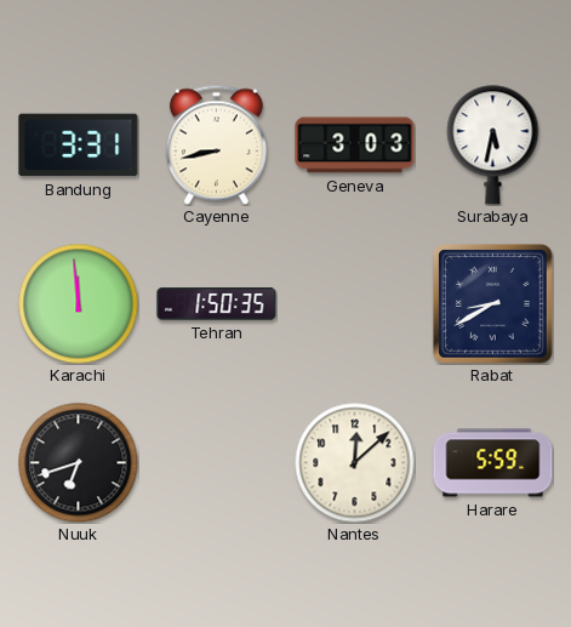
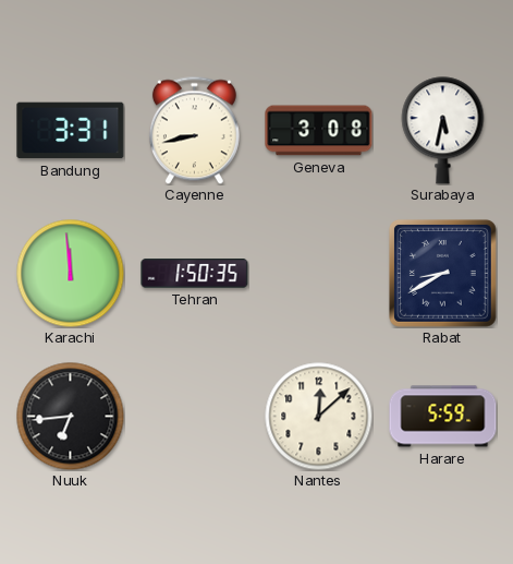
Geneva: 3:03 -> 3:08
Nuuk: 6:42 -> 6:44
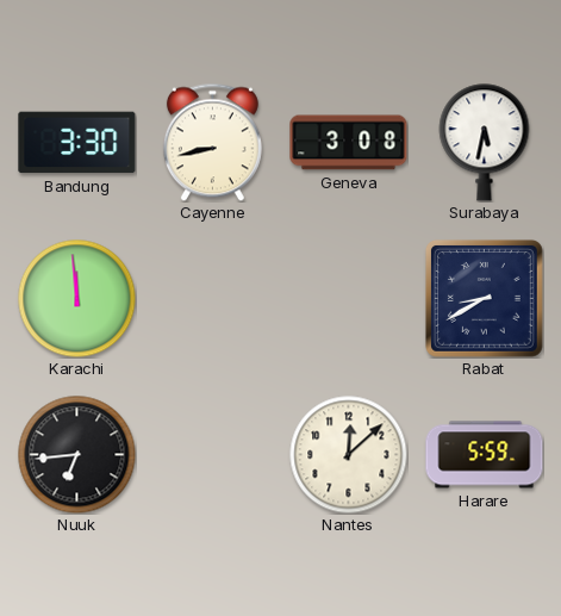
Bandung: 3:31 -> 3:30
Tehran: 1:50 -> none
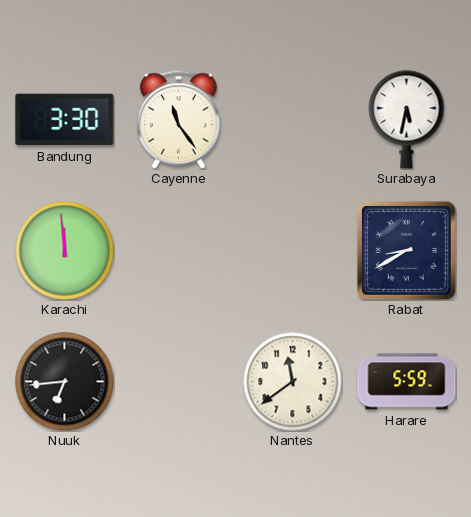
Cayenne: 8:43 -> 11:24
Geneva: 3:08 -> none
Nantes: 12:08 -> 11:39
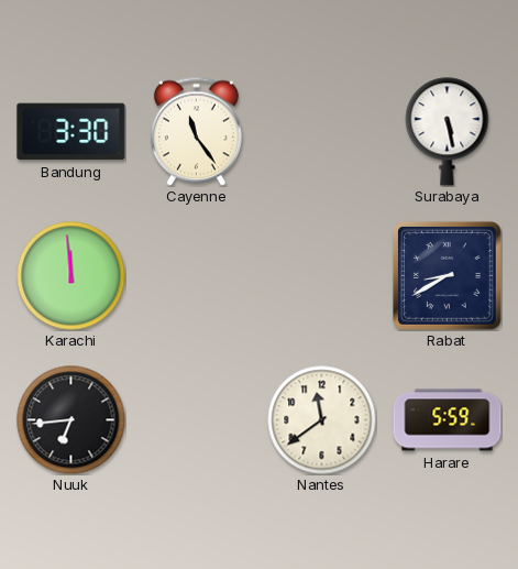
Surabaya: 5:32 -> 5:28
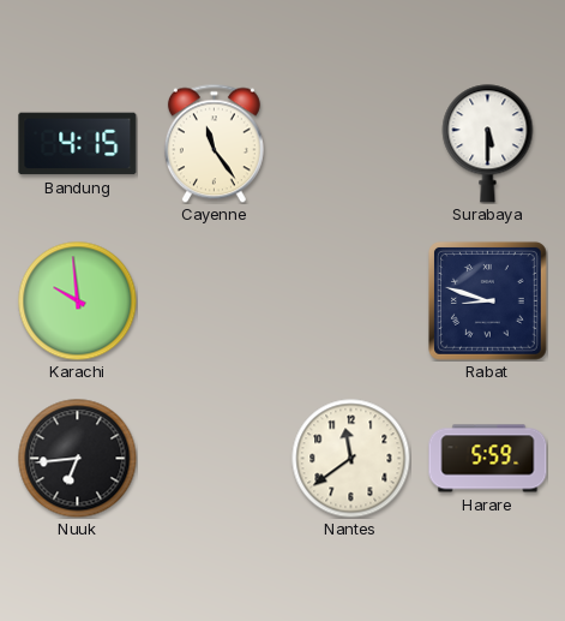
Bandung: 3:30 -> 4:15
Surabaya: 5:28 -> 5:30
Karachi: 11:59 -> 9:59
Rabat: 8:40 -> 8:48
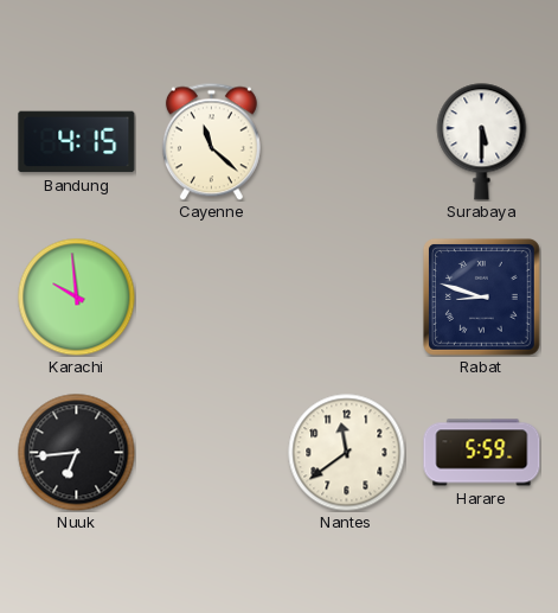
Cayenne: 11:24 -> 11:22
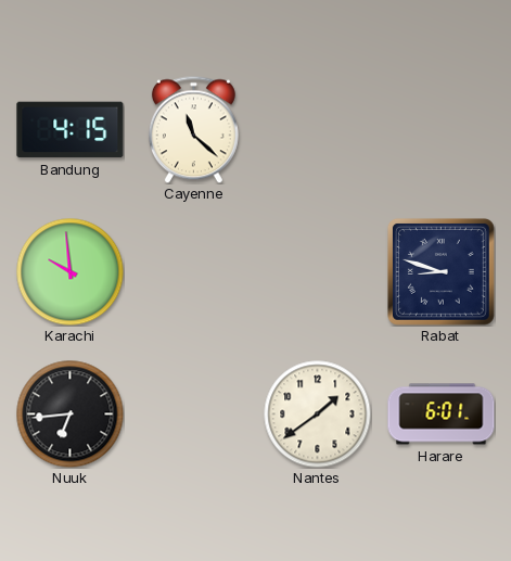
Surabaya: 5:30 -> none
Nantes: 11:39 -> 1:39
Harare: 5:59 -> 6:01
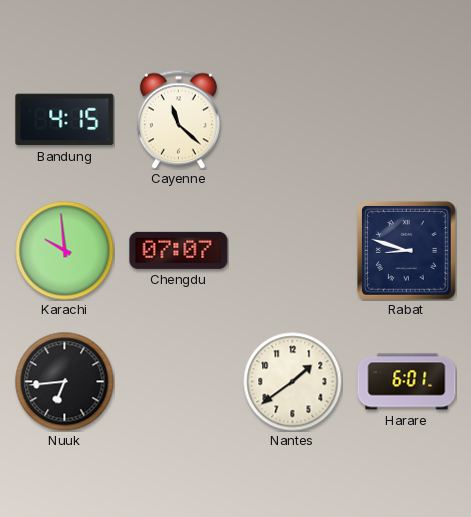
Chengdu: none -> 07:07
